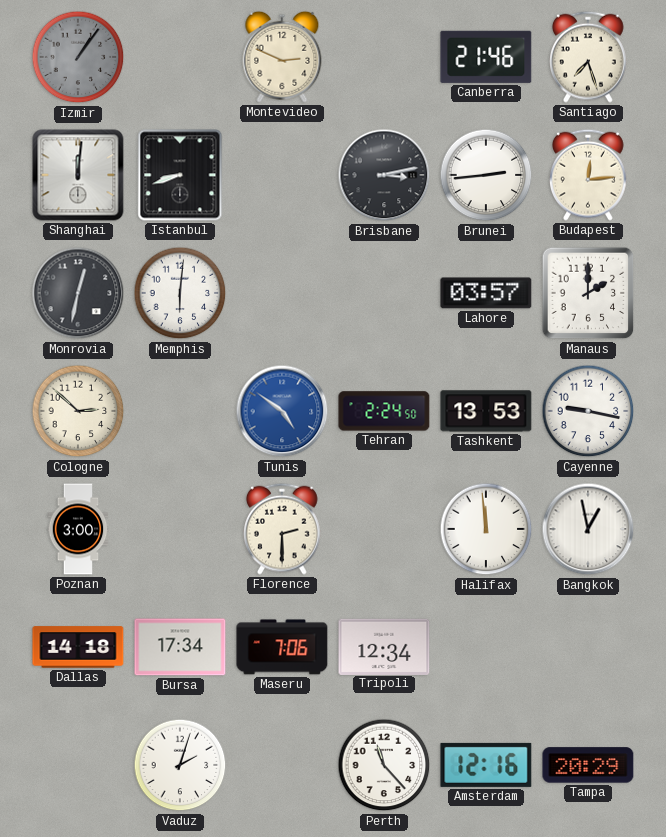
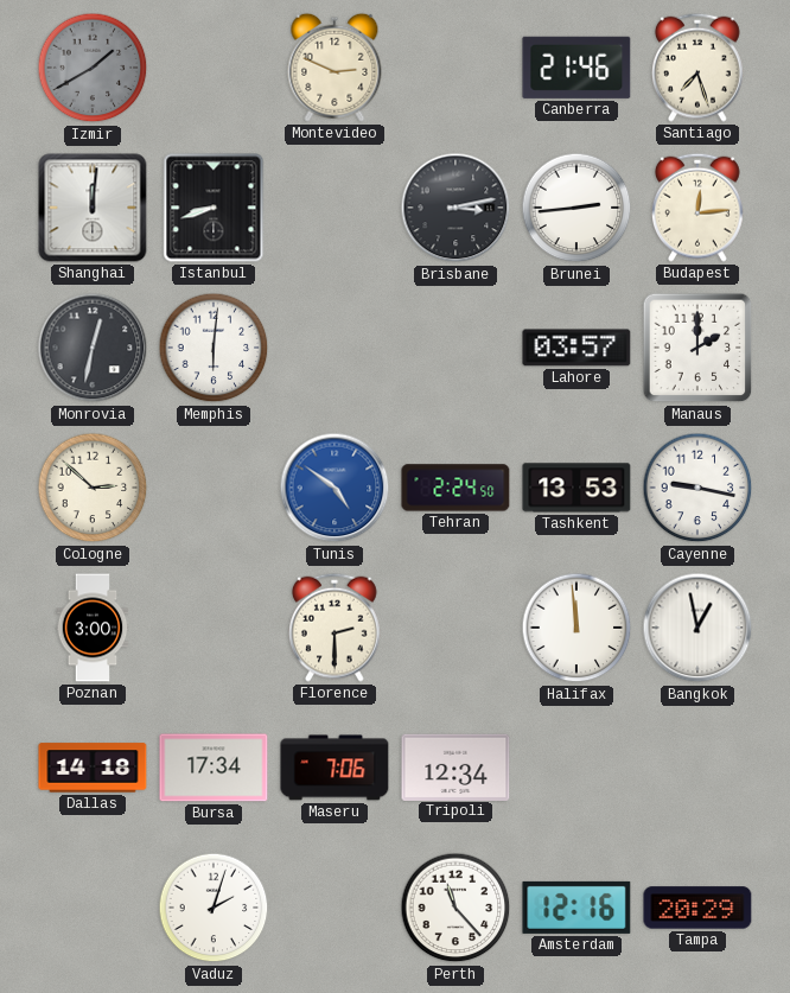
Izmir: 1:06 -> 1:40
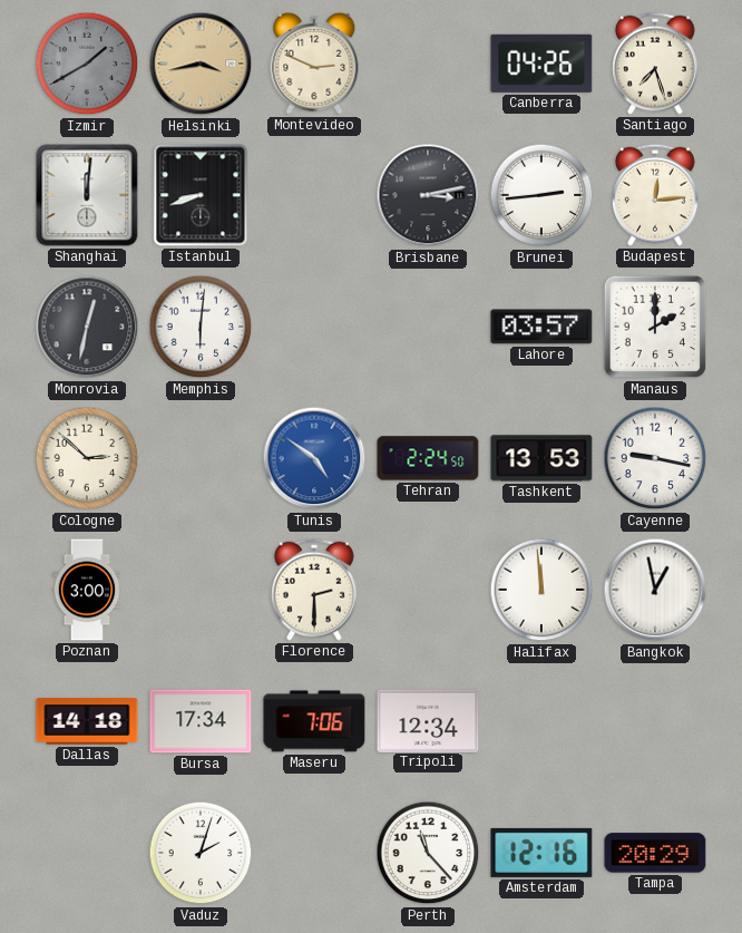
Helsinki: none -> 3:43
Canberra: 21:46 -> 04:26
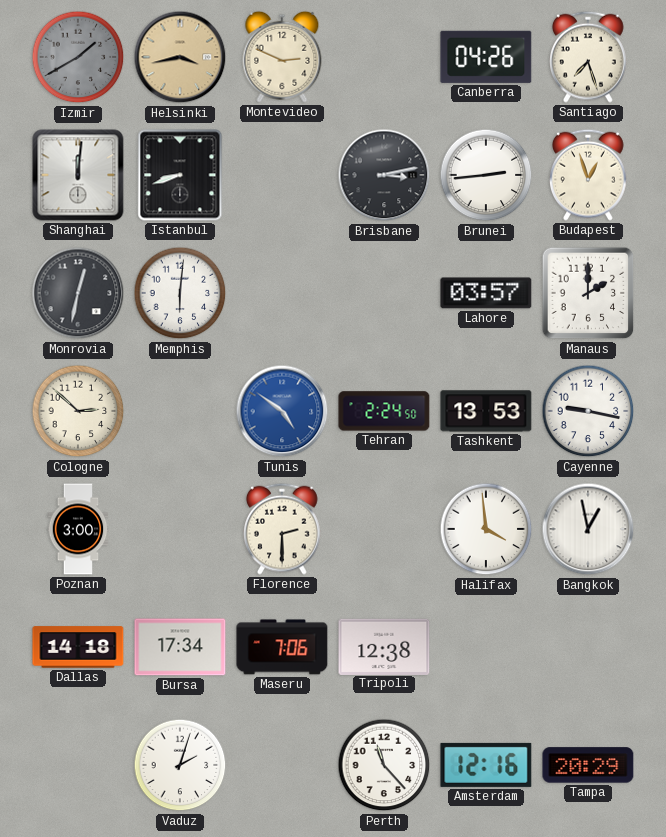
Budapest: 12:14 -> 12:57
Halifax: 11:59 -> 3:59
Tripoli: 12:34 -> 12:38
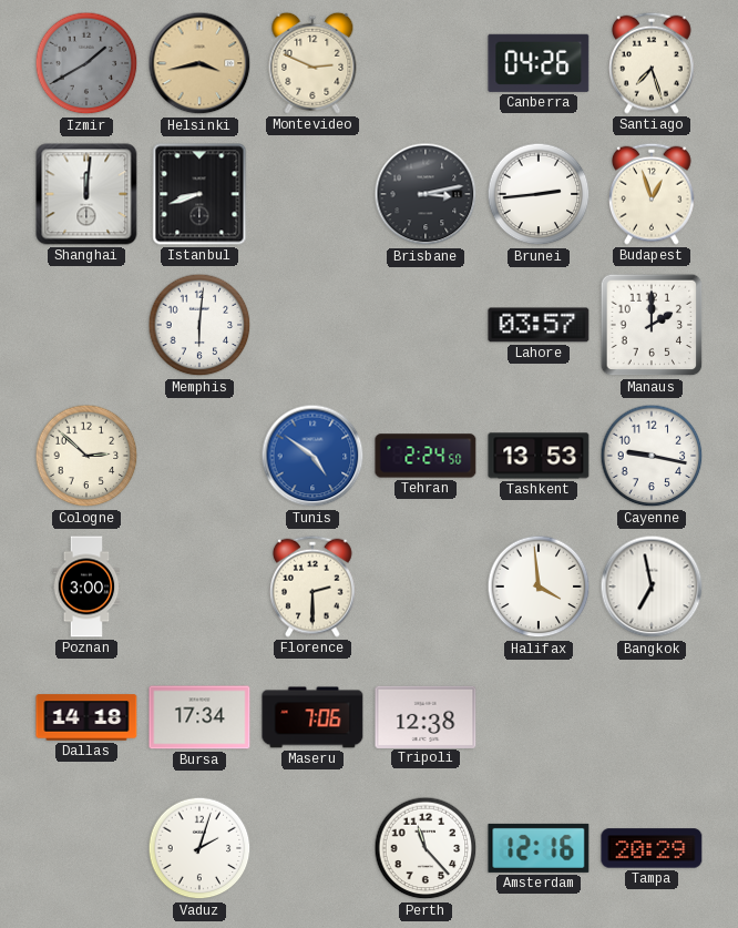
Monrovia: 12:32 -> none
Bangkok: 12:58 -> 6:58
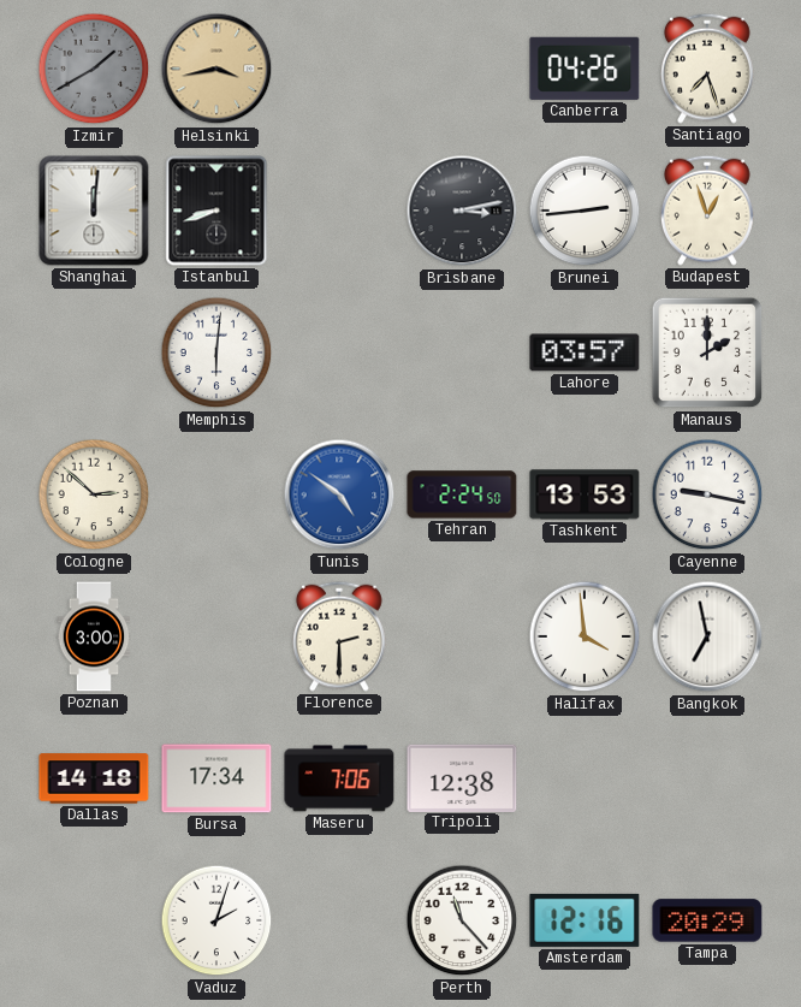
Montevideo: 2:49 -> none
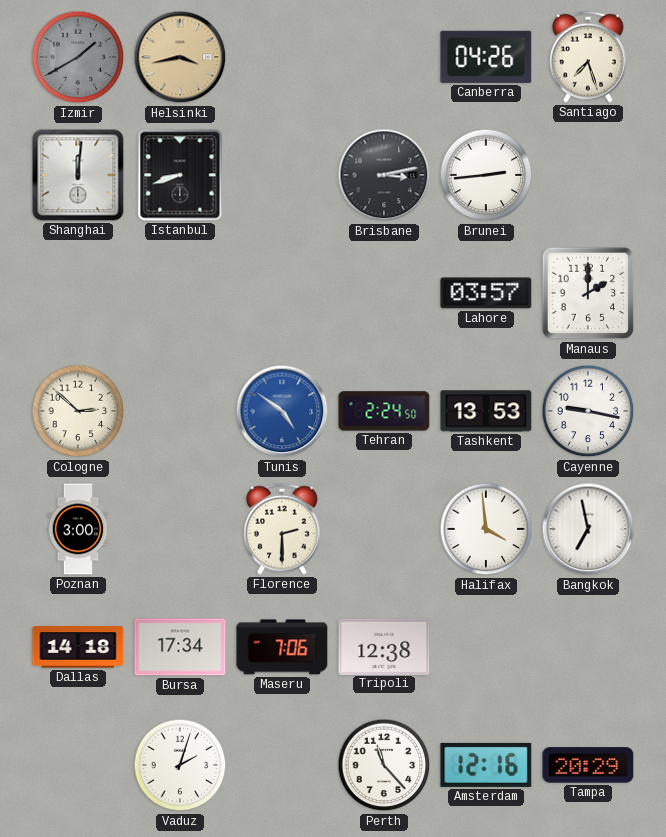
Budapest: 12:57 -> none
Memphis: 6:01 -> none
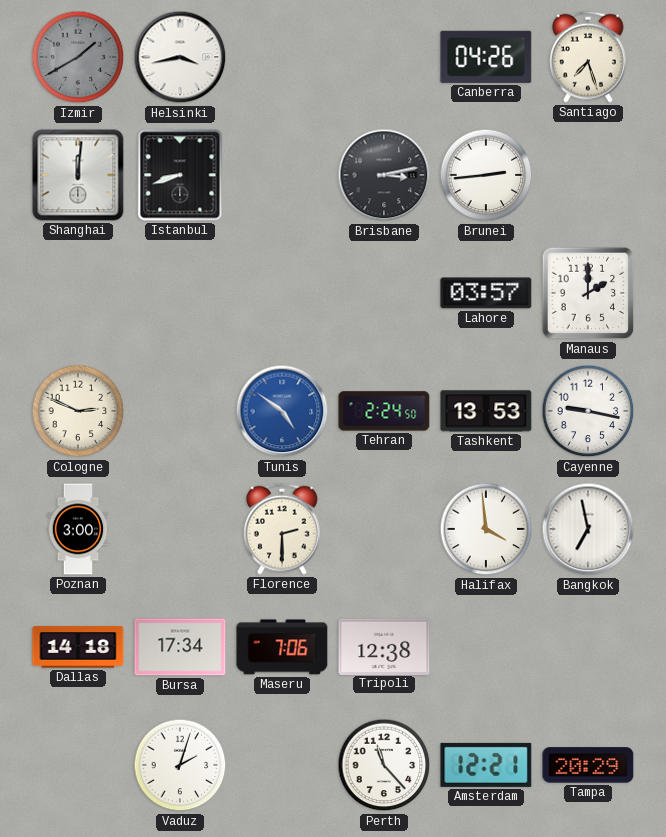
Helsinki dial: champagne -> white
Cologne: 2:52 -> 2:49
Amsterdam: 12:16 -> 12:21
